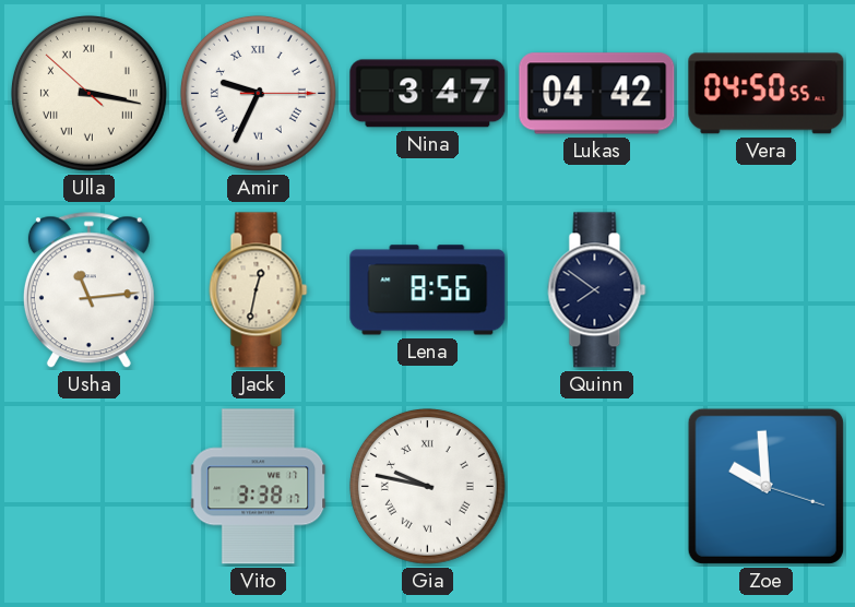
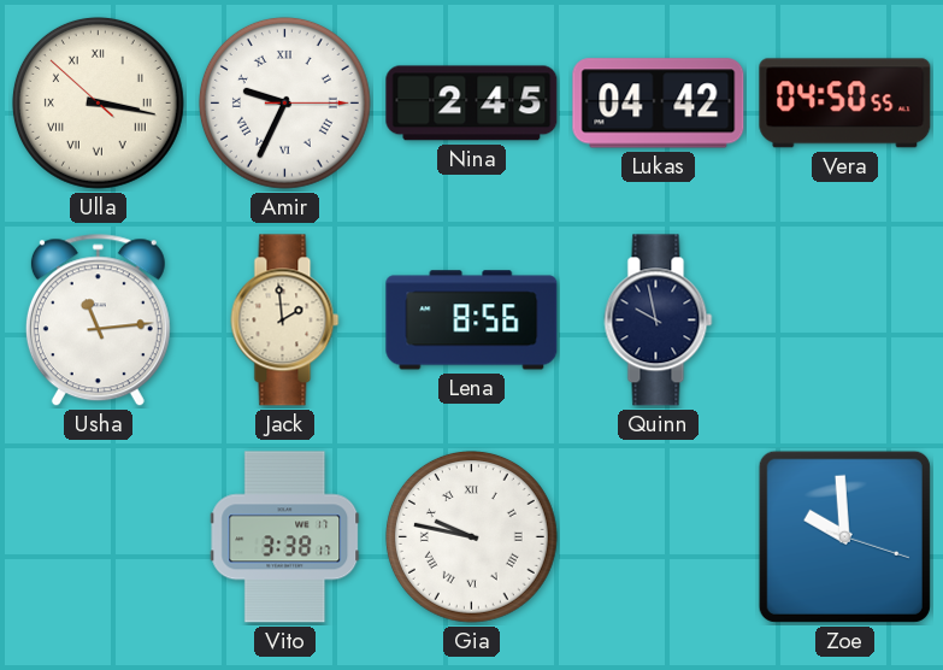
Nina: 3:47 -> 2:45
Jack: 12:32 -> 1:59
Quinn: 7:51 -> 9:58
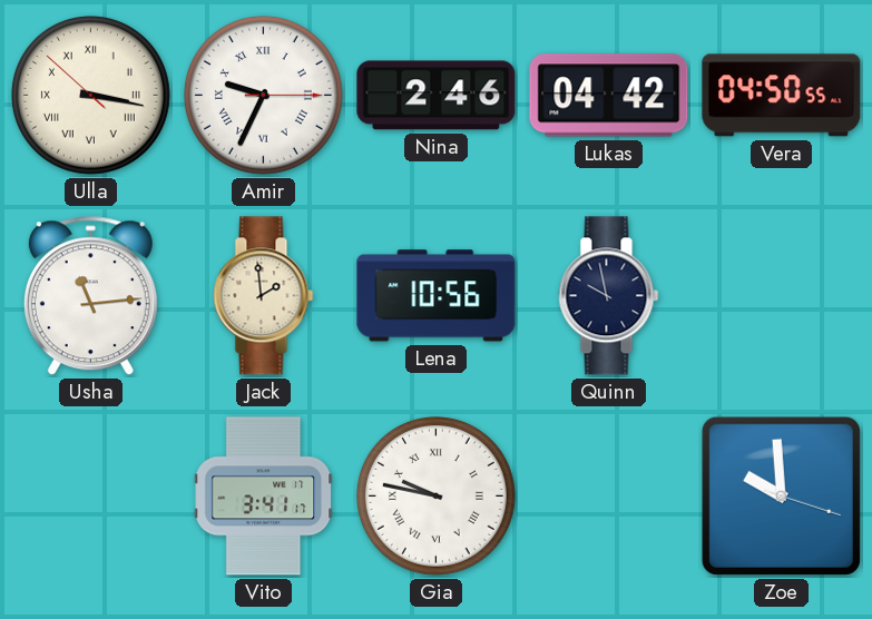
Nina: 2:45 -> 2:46
Lena: 8:56 -> 10:56
Vito: 3:38 -> 3:41
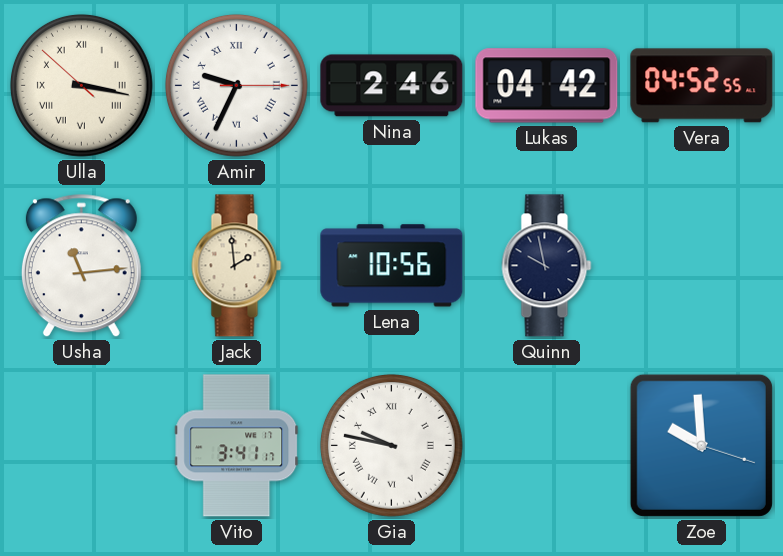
Vera: 04:50 -> 04:52
